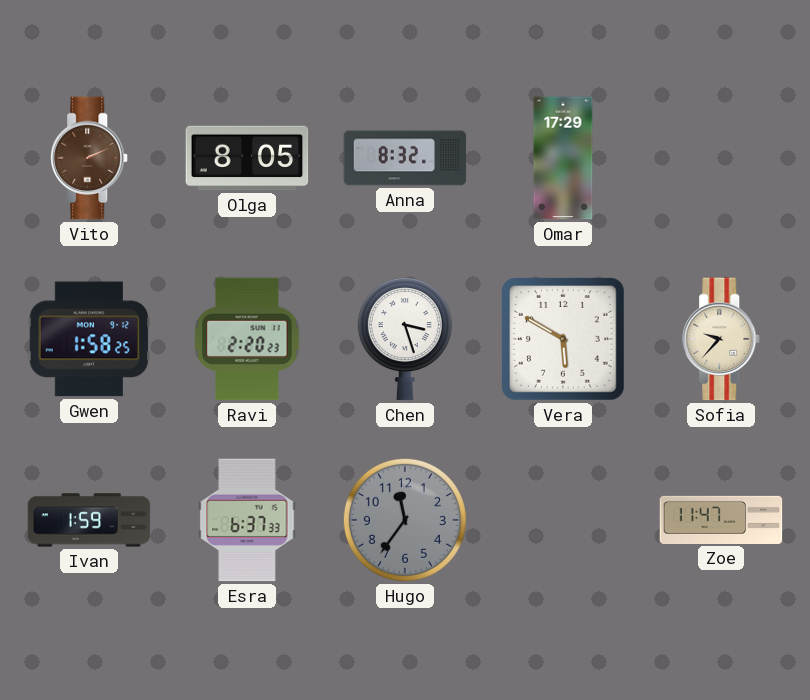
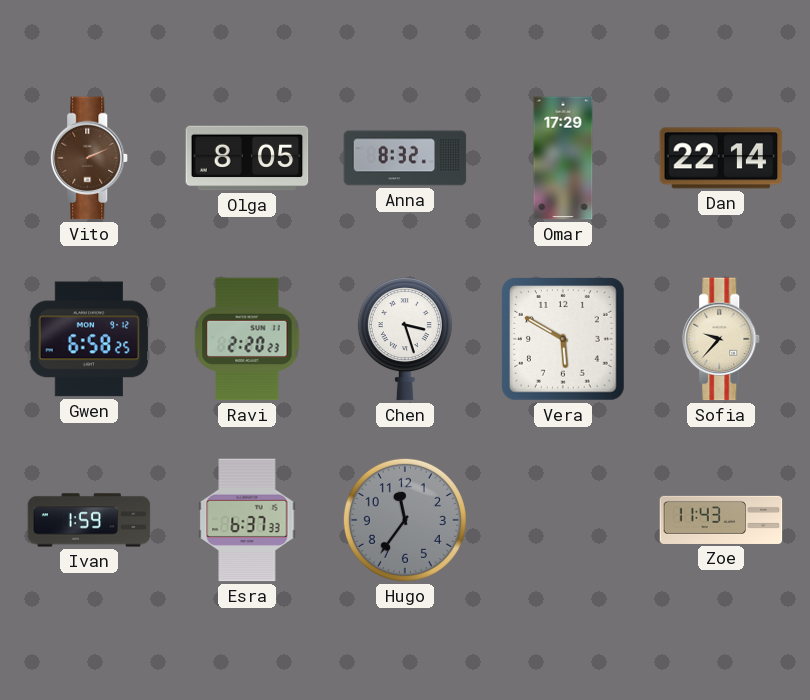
Dan: none -> 22:14
Gwen: 1:58 -> 6:58
Zoe: 11:47 -> 11:43
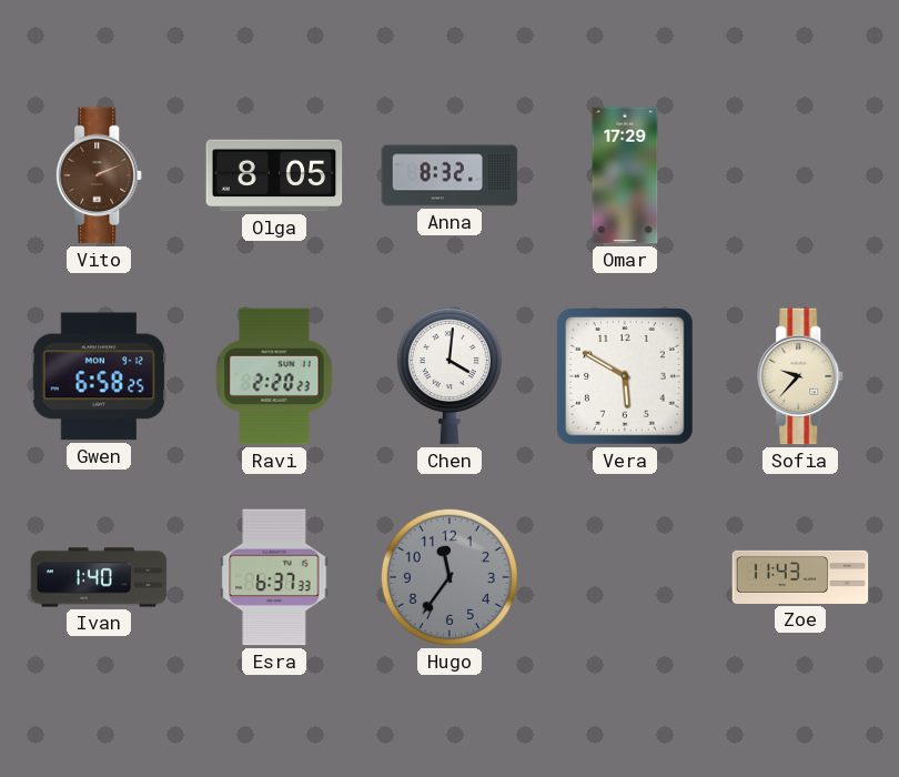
Dan: 22:14 -> none
Chen: 3:27 -> 4:01
Ivan: 1:59 -> 1:40
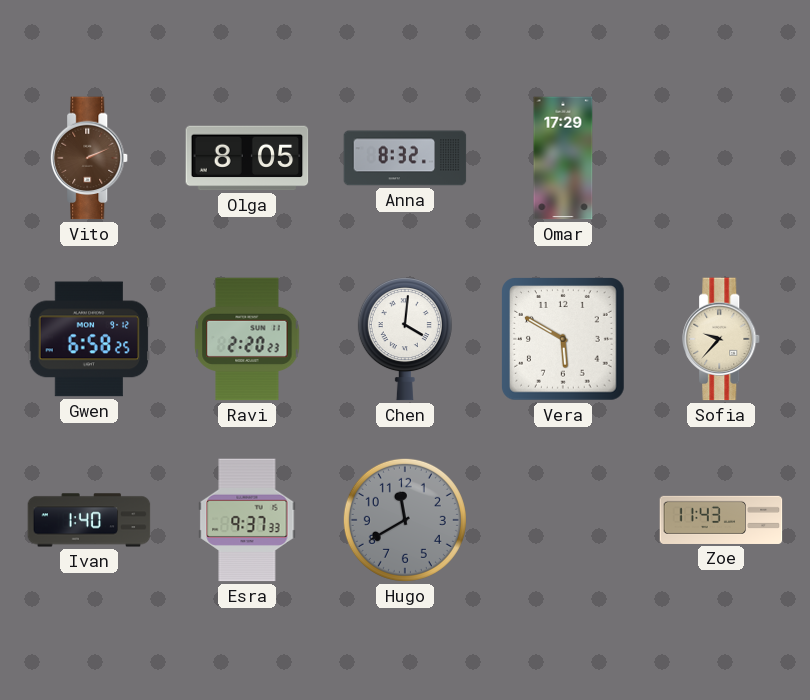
Esra: 6:37 -> 9:37
Hugo: 11:36 -> 11:40
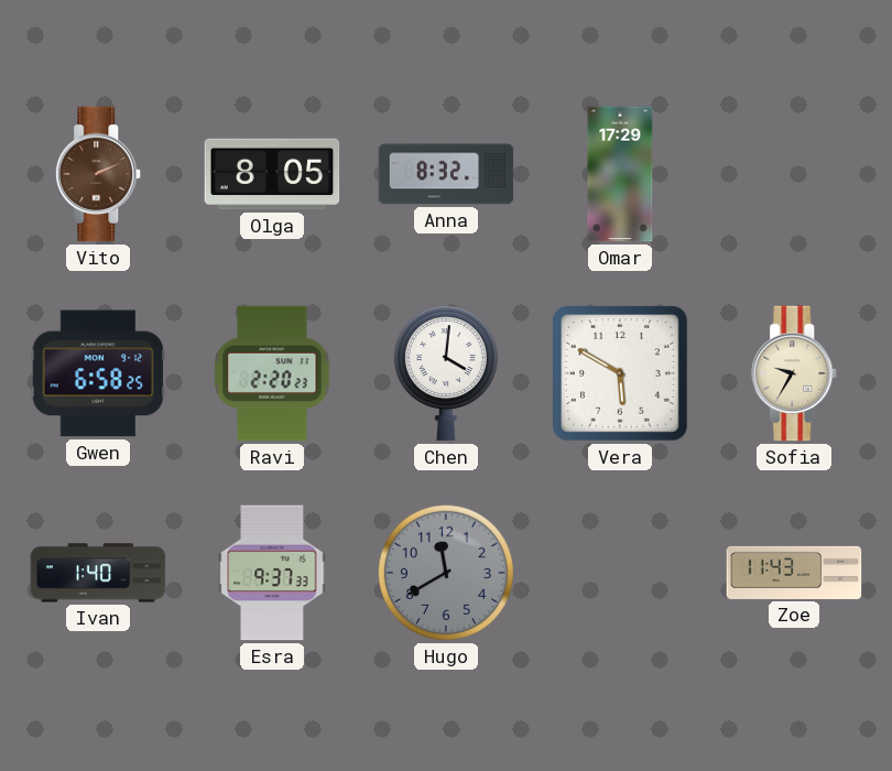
Sofia: 9:37 -> 9:35
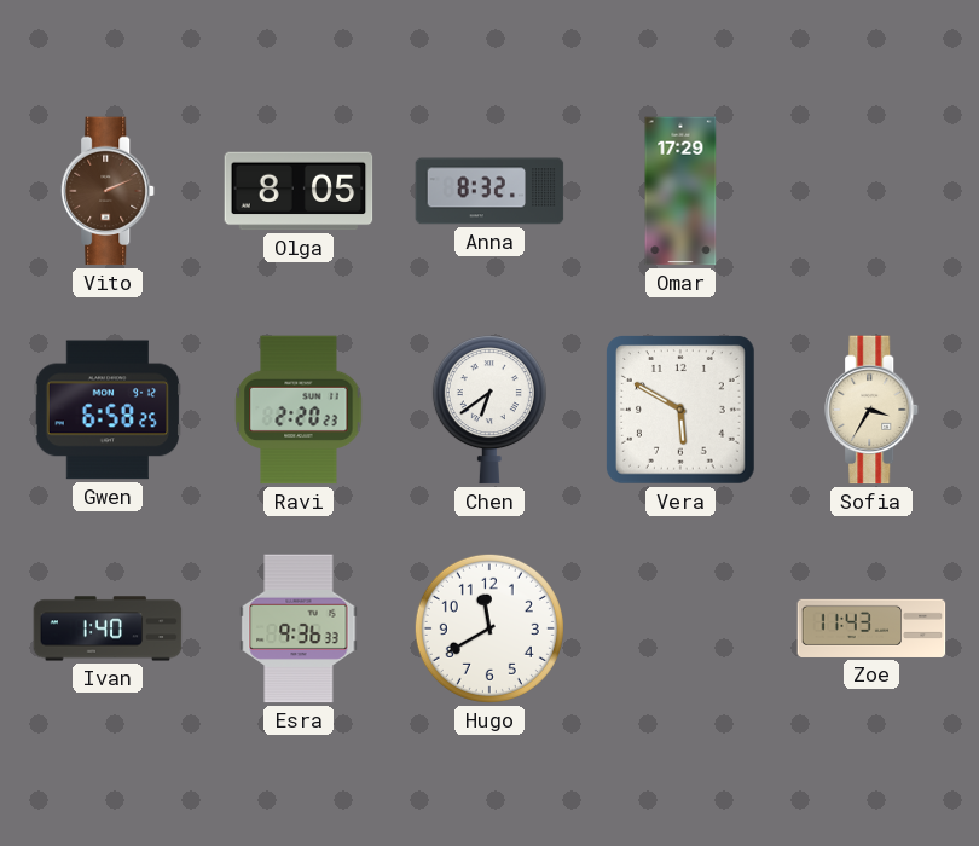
Chen: 4:01 -> 6:39
Sofia: 9:35 -> 3:35
Esra: 9:37 -> 9:36
Hugo dial: grey -> white
